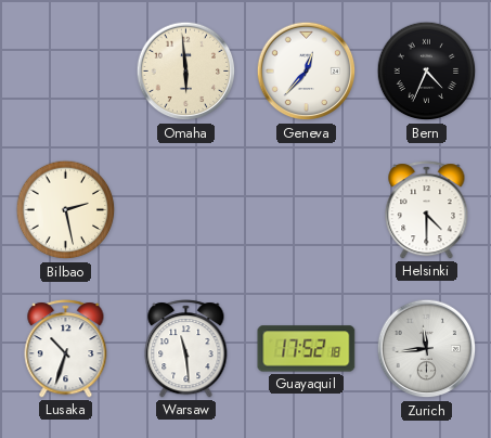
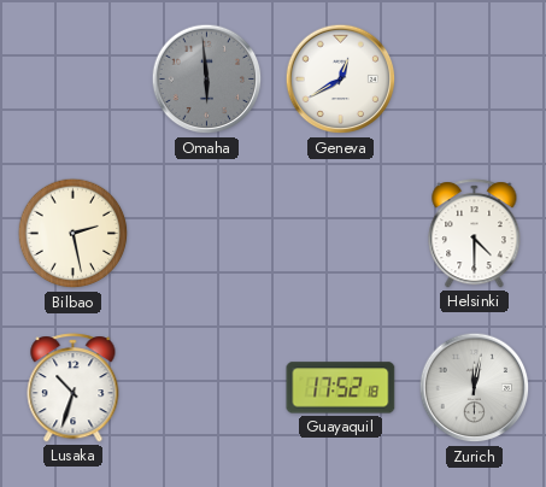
Omaha dial: cream -> grey
Geneva: 12:37 -> 12:40
Bern: 4:34 -> none
Warsaw: 11:29 -> none
Zurich: 11:44 -> 12:02
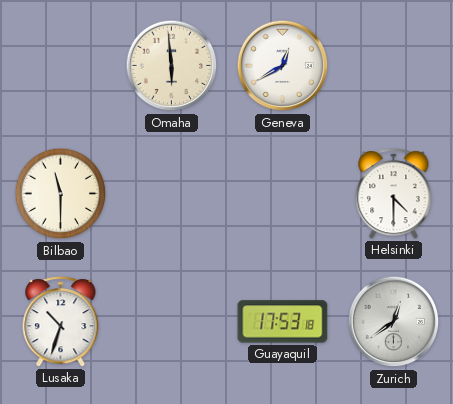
Omaha dial: grey -> cream
Bilbao: 2:28 -> 11:30
Guayaquil: 17:52 -> 17:53
Zurich: 12:02 -> 12:39
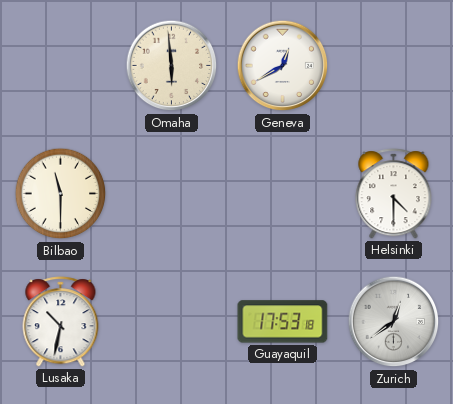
Lusaka: 10:33 -> 10:32
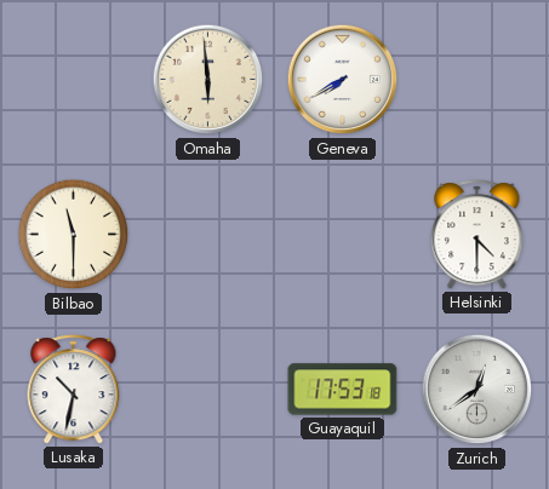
Geneva: 12:40 -> 7:40
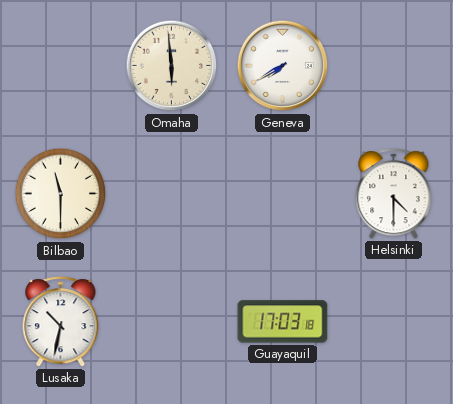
Guayaquil: 17:53 -> 17:03
Zurich: 12:39 -> none
